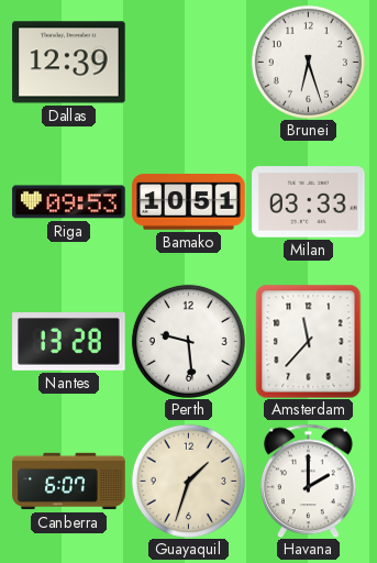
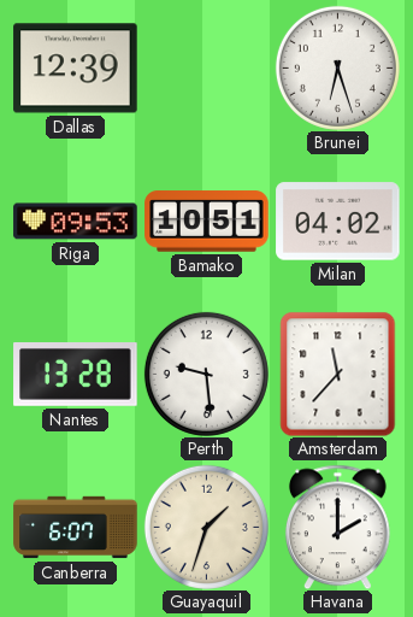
Milan: 03:33 -> 04:02
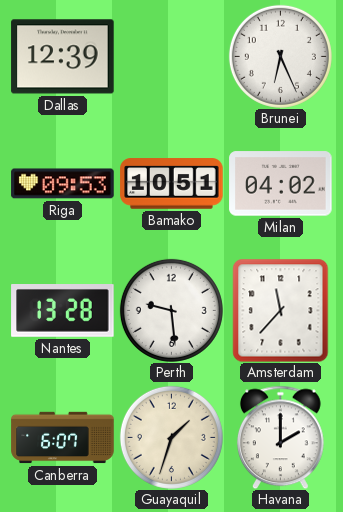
Brunei: 6:27 -> 6:26
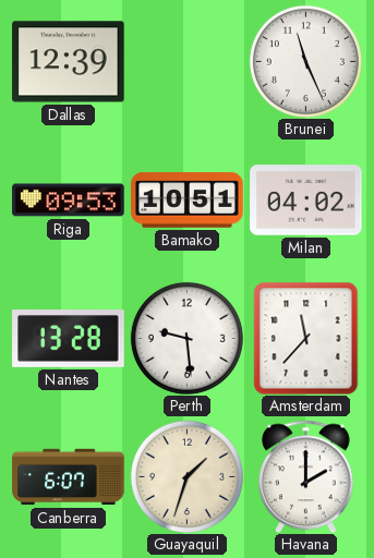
Brunei: 6:26 -> 11:26
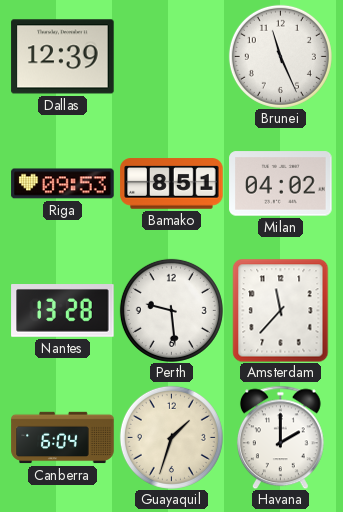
Bamako: 10:51 -> 8:51
Canberra: 6:07 -> 6:04
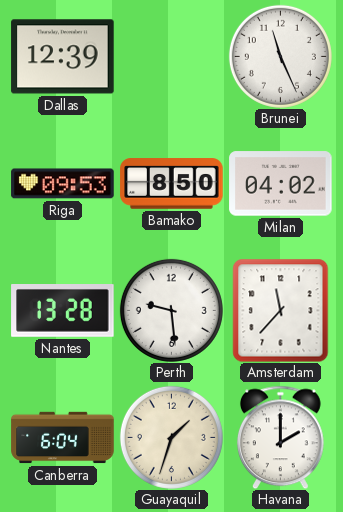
Bamako: 8:51 -> 8:50
